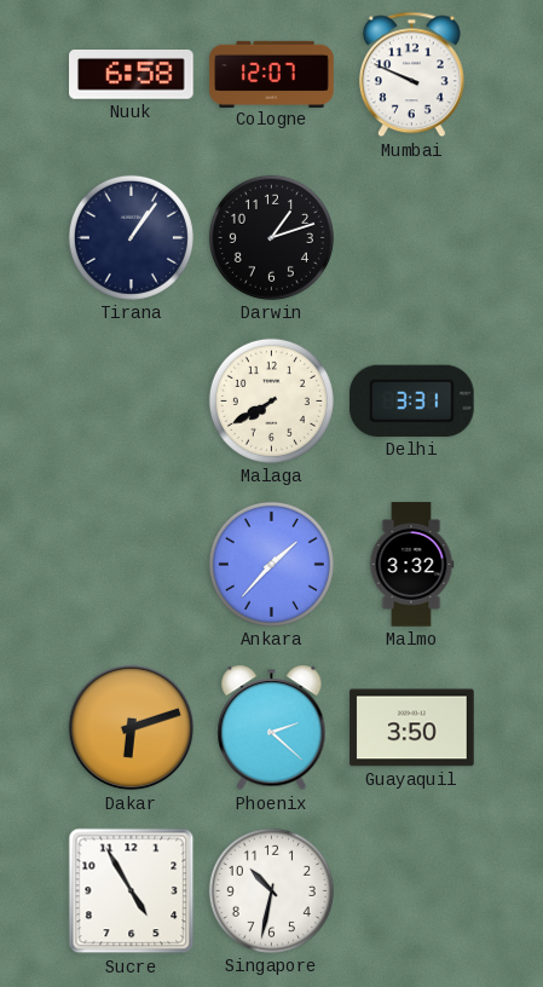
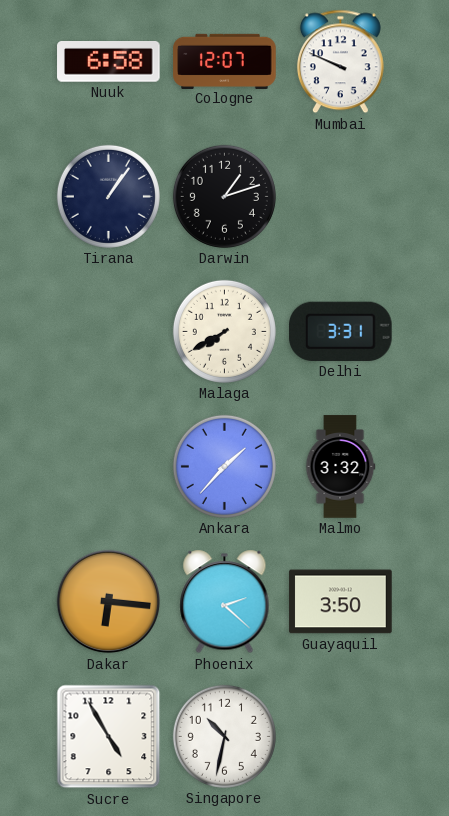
Dakar: 6:12 -> 6:16
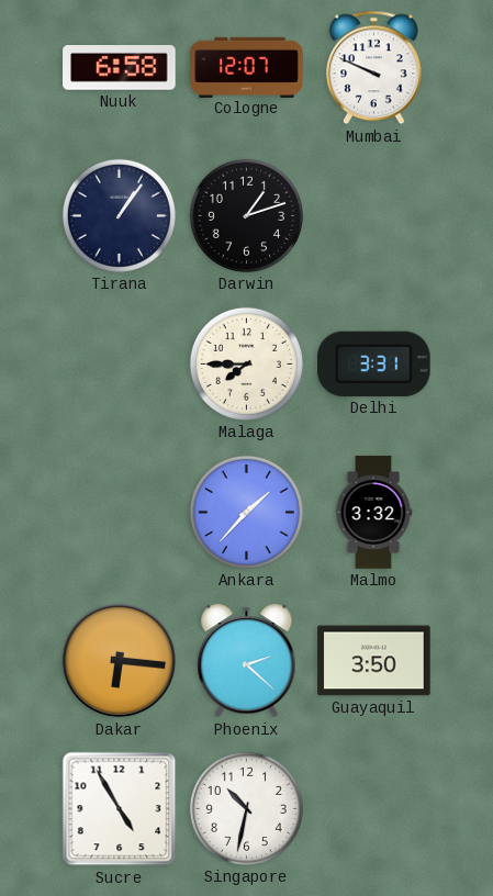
Malaga: 7:40 -> 7:45
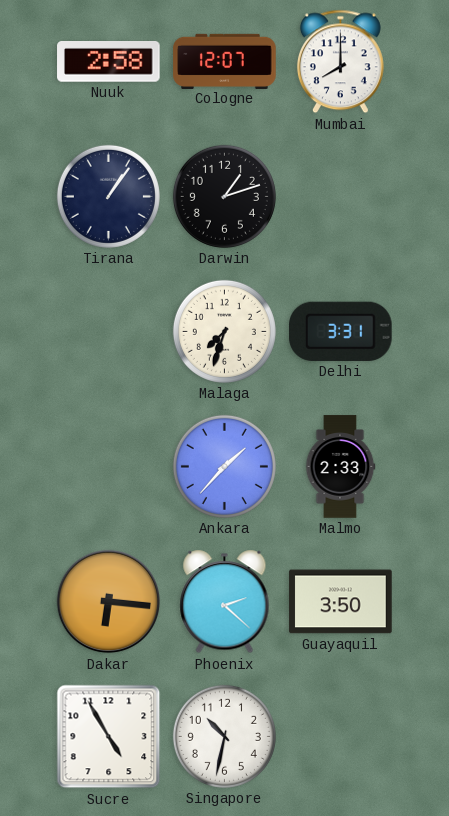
Nuuk: 6:58 -> 2:58
Mumbai: 9:49 -> 8:00
Malaga: 7:45 -> 7:33
Malmo: 3:32 -> 2:33
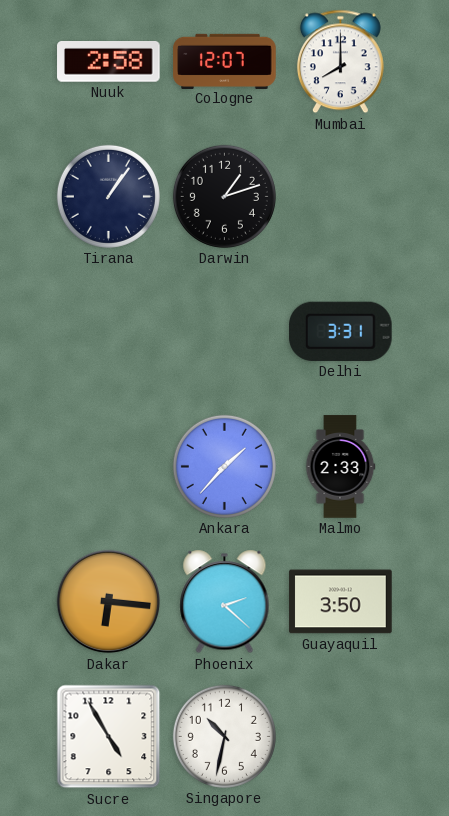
Malaga: 7:33 -> none
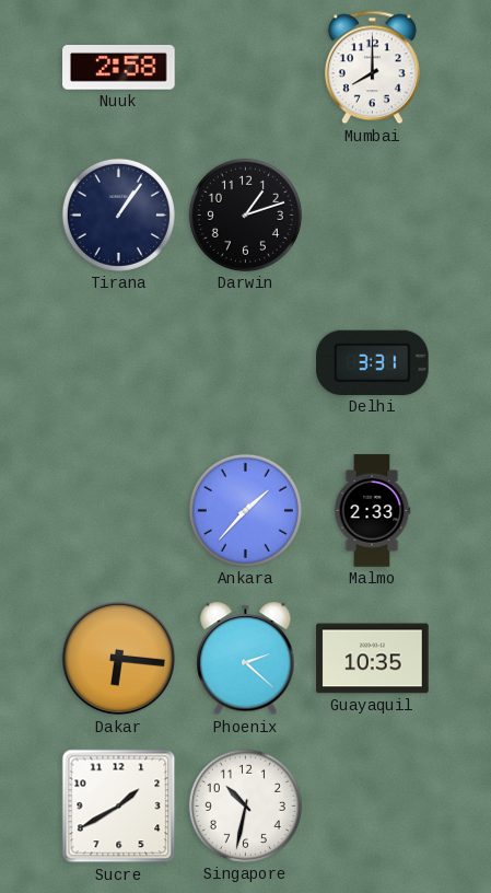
Cologne: 12:07 -> none
Guayaquil: 3:50 -> 10:35
Sucre: 4:55 -> 1:40
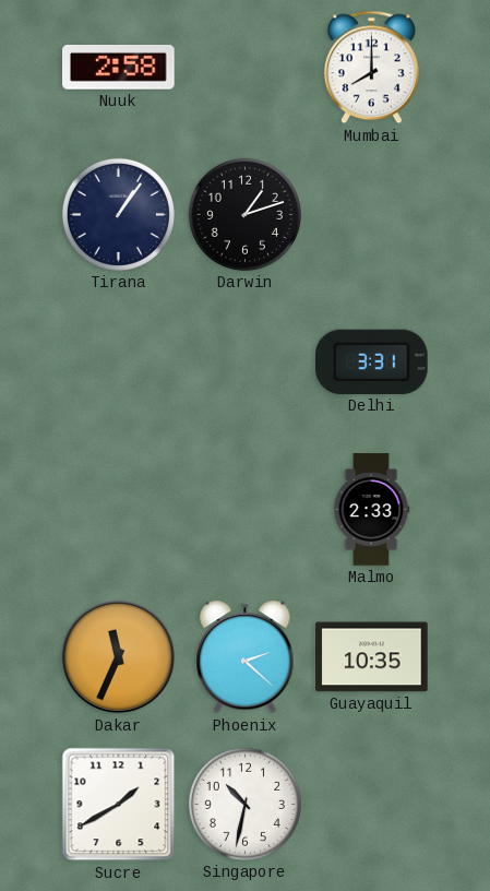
Ankara: 1:37 -> none
Dakar: 6:16 -> 11:34
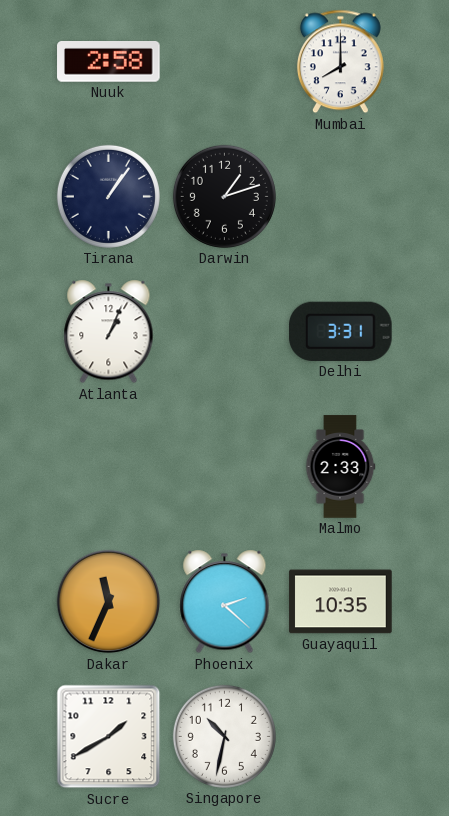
Atlanta: none -> 1:04
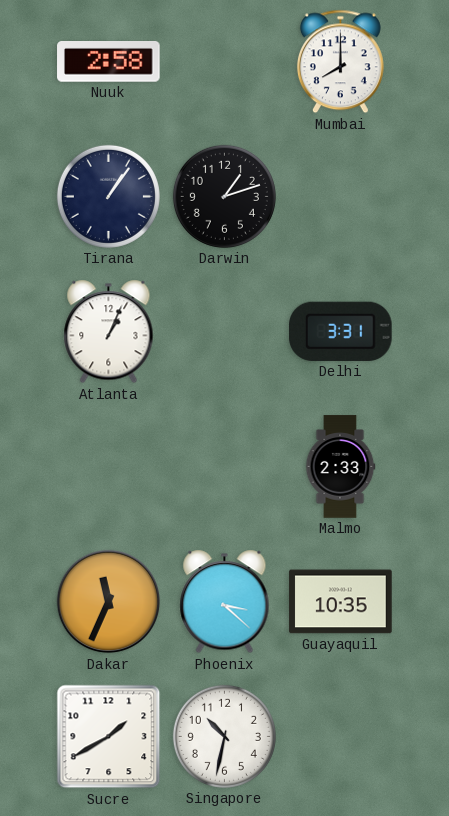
Phoenix: 2:22 -> 3:22
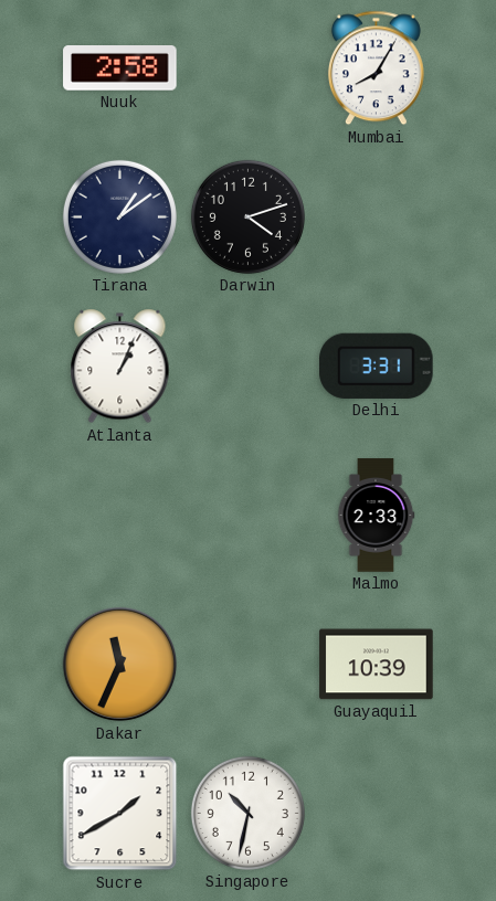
Mumbai: 8:00 -> 8:05
Tirana: 1:06 -> 1:09
Darwin: 1:12 -> 4:12
Phoenix: 3:22 -> none
Guayaquil: 10:35 -> 10:39
